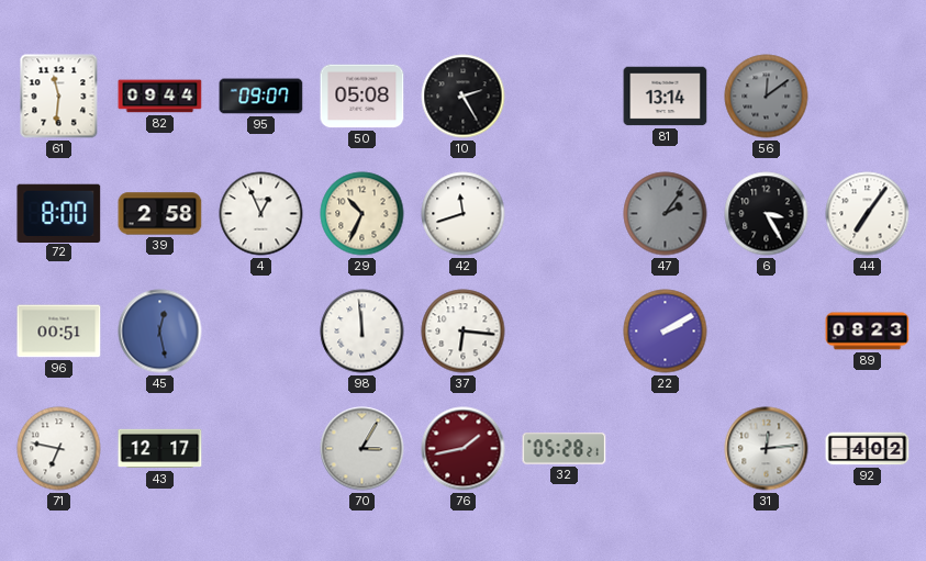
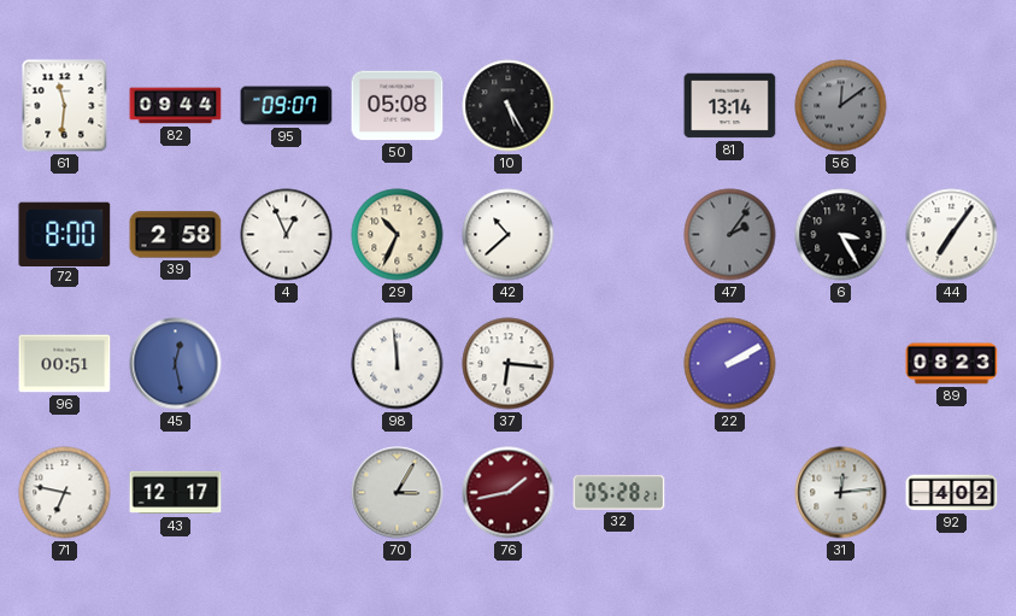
10: 2:25 -> 5:25
42: 11:42 -> 10:38
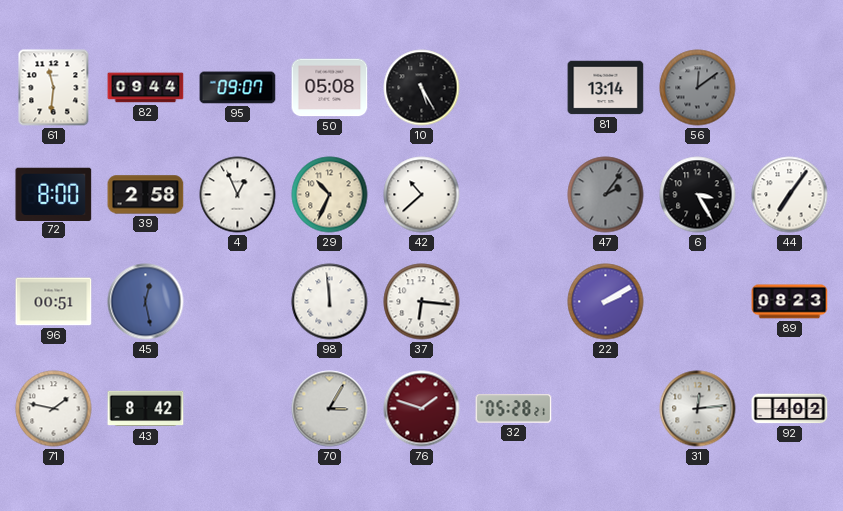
71: 6:47 -> 1:47
43: 12:17 -> 8:42
76: 1:43 -> 1:48
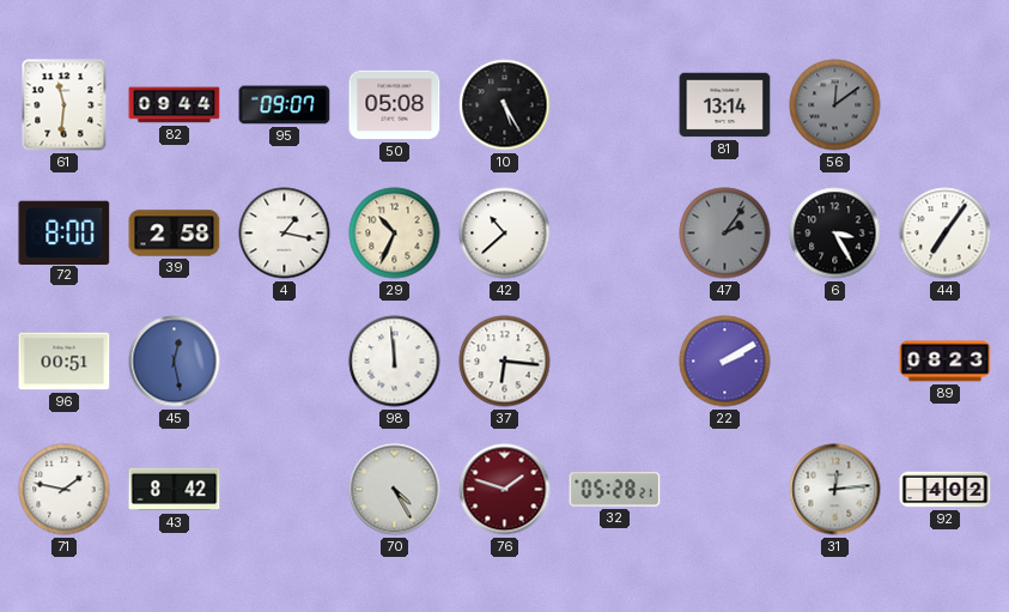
4: 12:56 -> 1:17
70: 3:05 -> 4:25
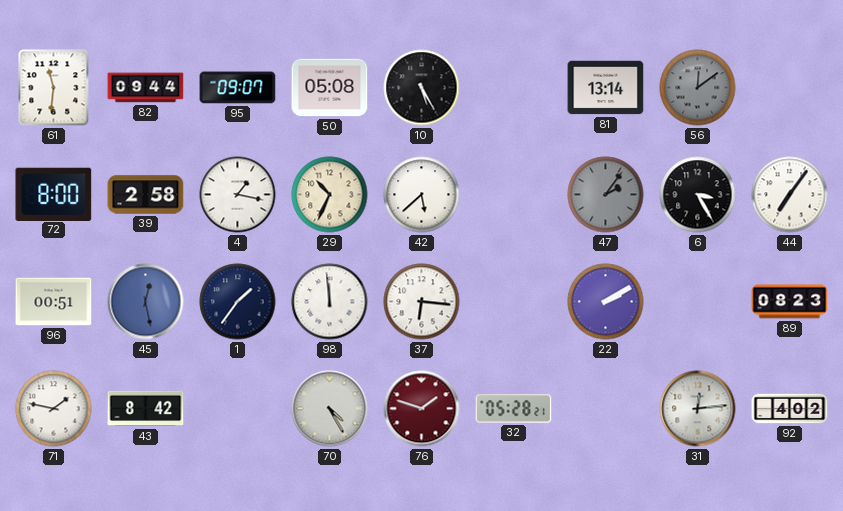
42: 10:38 -> 5:38
1: none -> 1:36
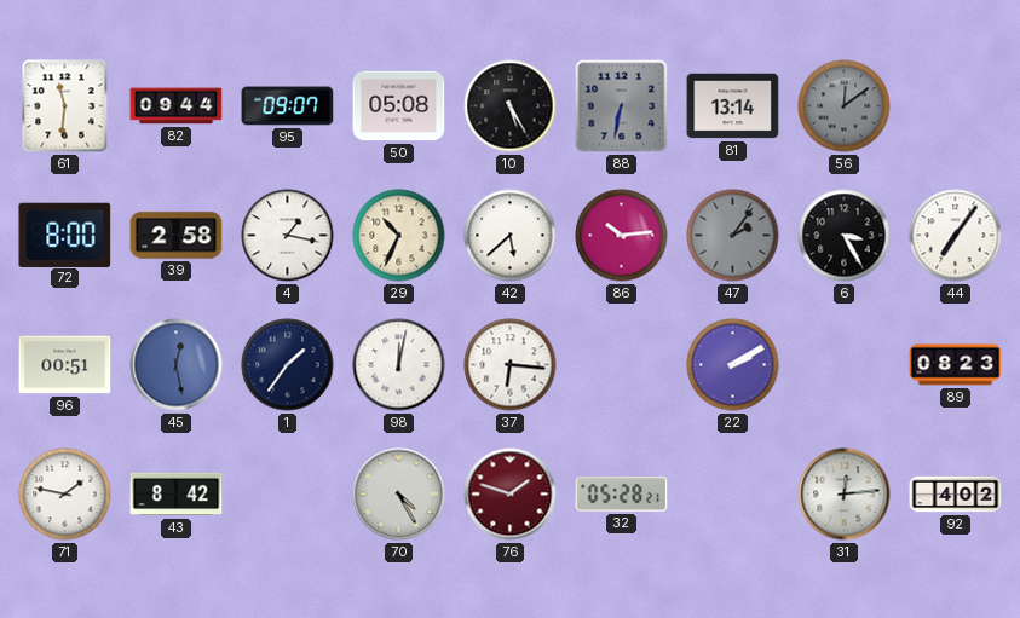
88: none -> 6:32
86: none -> 10:14
98: 11:59 -> 12:02
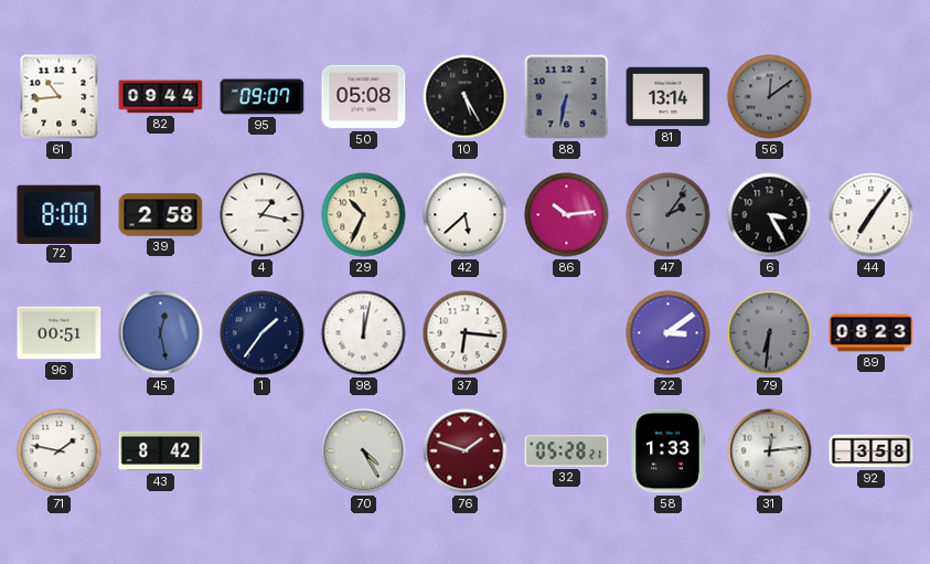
61: 11:31 -> 10:44
22: 2:10 -> 3:09
79: none -> 6:31
58: none -> 1:33
92: 4:02 -> 3:58
